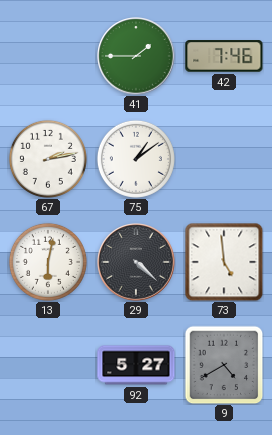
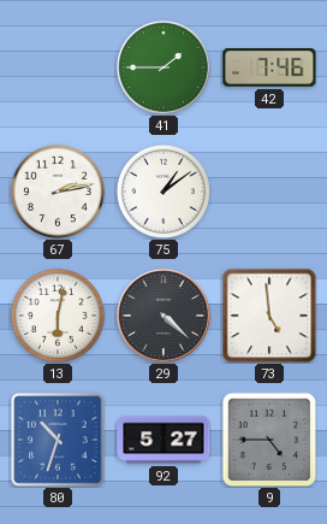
80: none -> 10:33
9: 4:40 -> 4:45
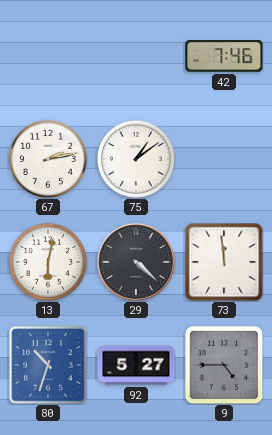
41: 1:45 -> none
73: 4:59 -> 11:59
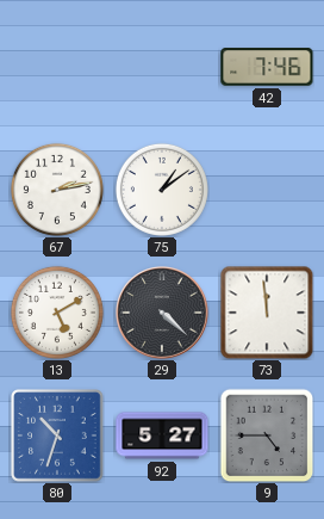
13: 6:02 -> 5:10
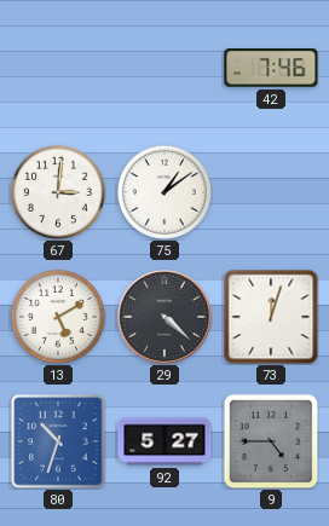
67: 2:13 -> 3:01
73: 11:59 -> 12:03
